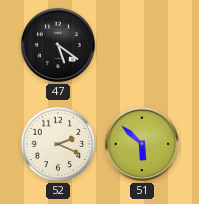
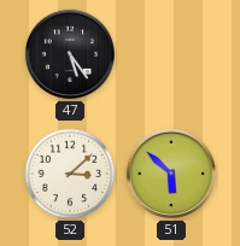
47: 5:21 -> 5:24
52: 2:19 -> 3:08
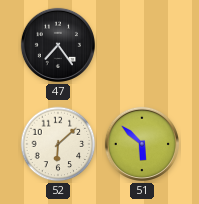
47: 5:24 -> 7:24
52: 3:08 -> 6:08
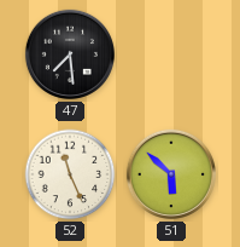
47: 7:24 -> 7:29
52: 6:08 -> 11:26
